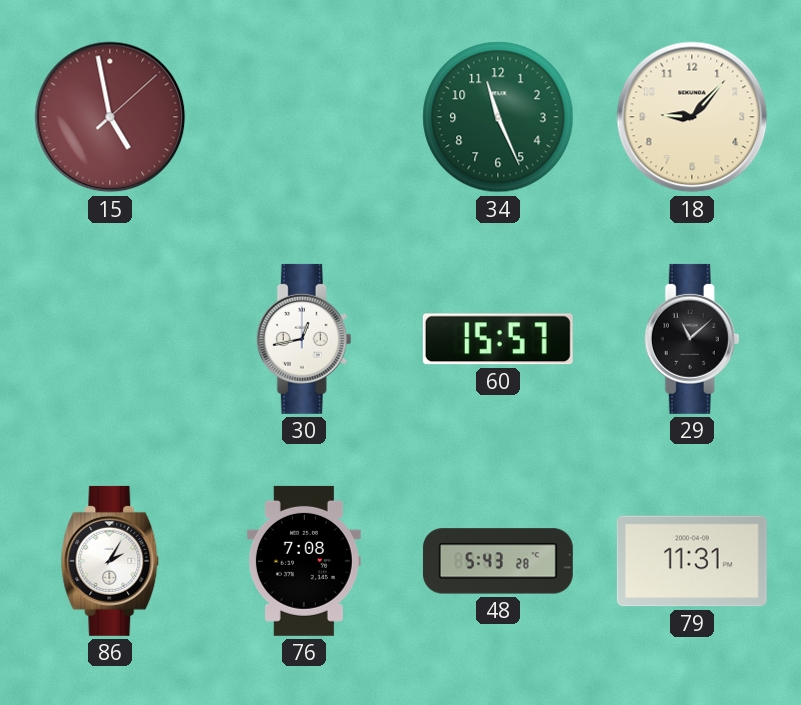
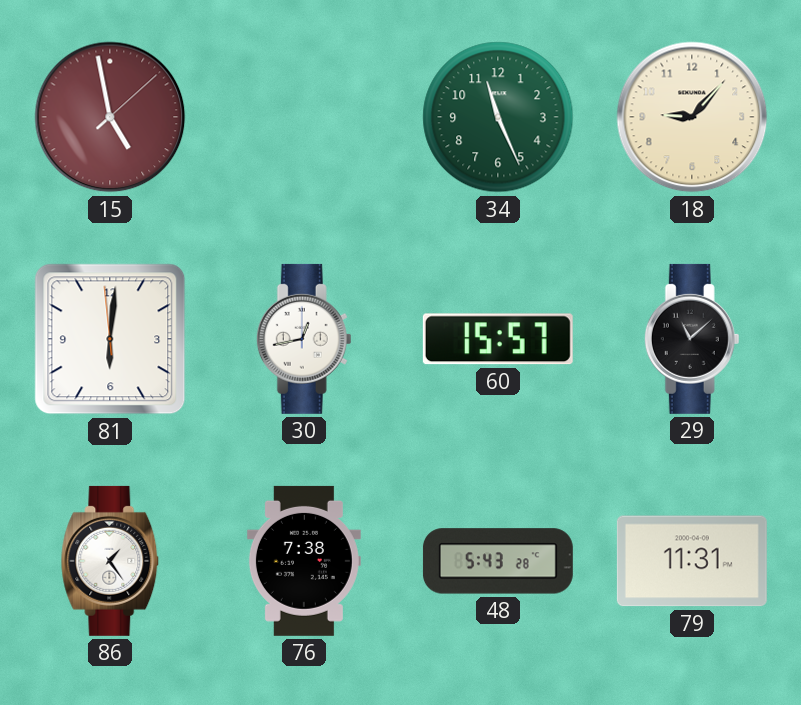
81: none -> 6:00
86: 2:05 -> 1:24
76: 7:08 -> 7:38
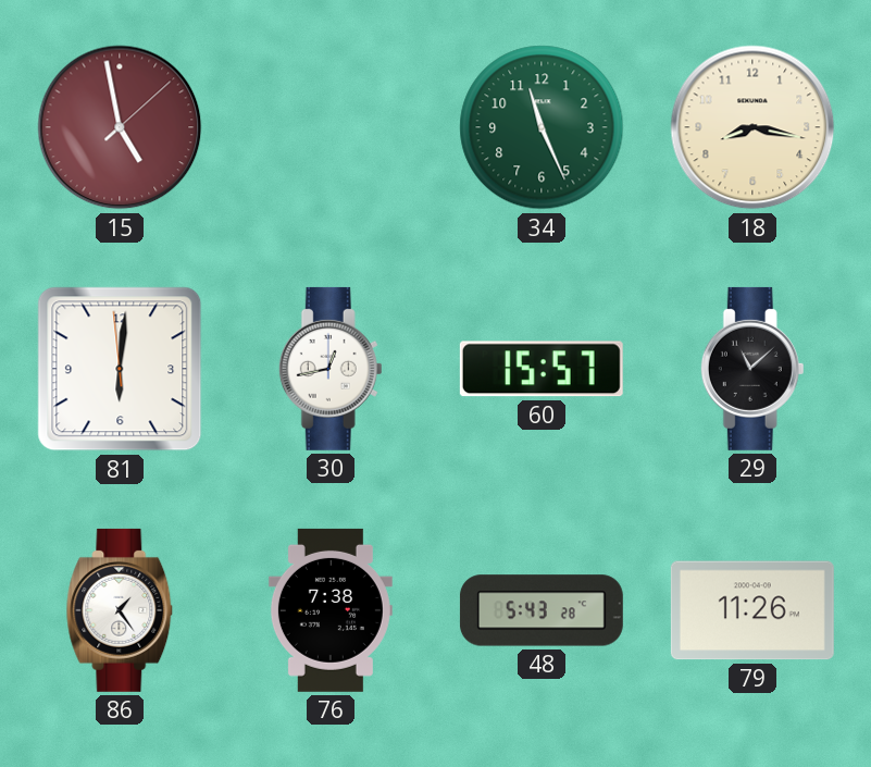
18: 9:07 -> 8:17
79: 11:31 -> 11:26
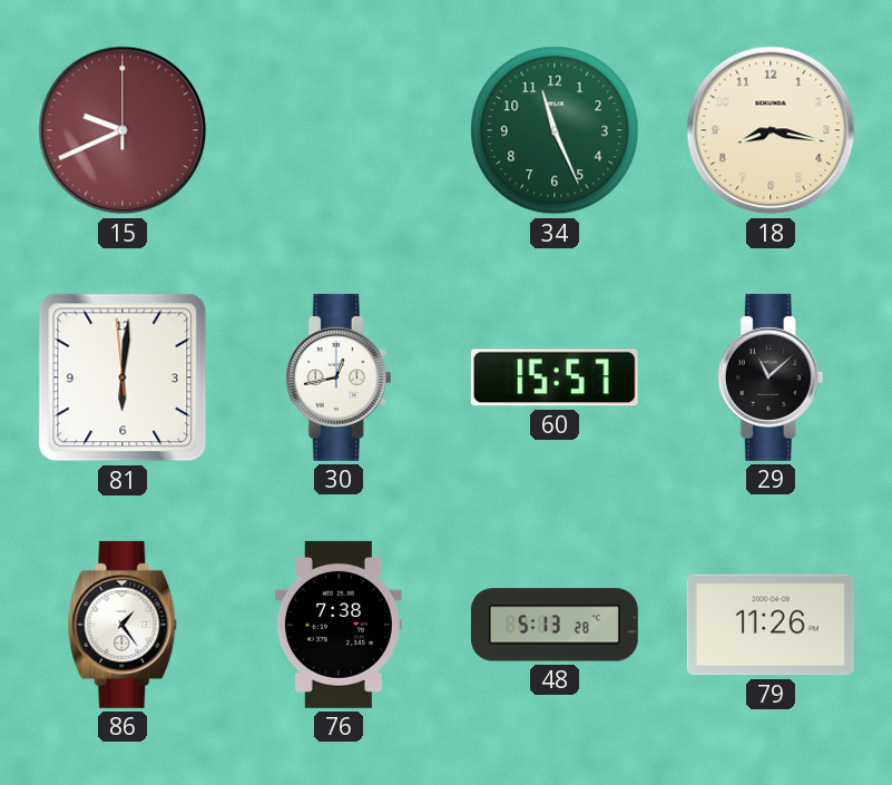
15: 4:58 -> 9:41
48: 5:43 -> 5:13
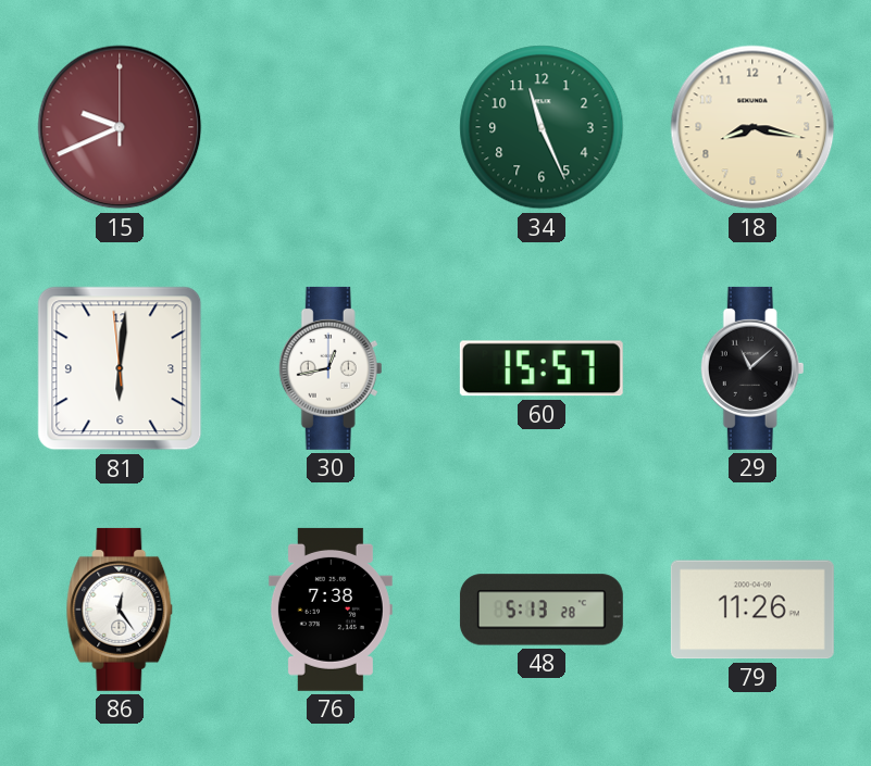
86: 1:24 -> 12:24
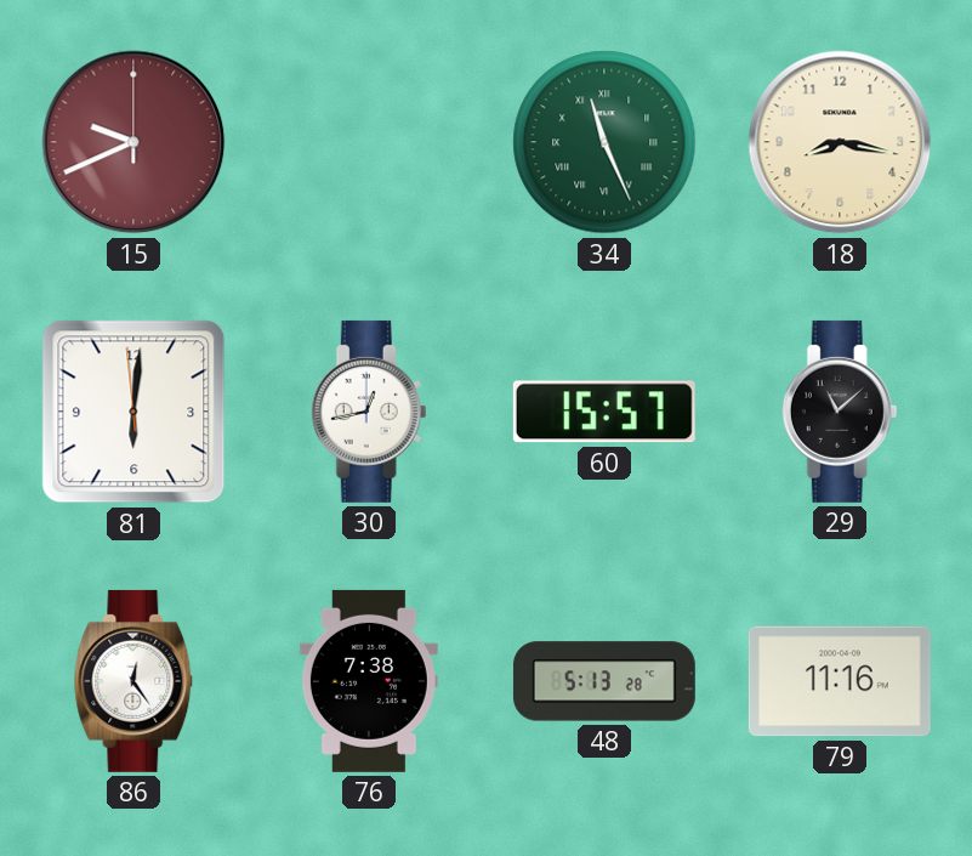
34 numerals: Arabic -> Roman
79: 11:26 -> 11:16
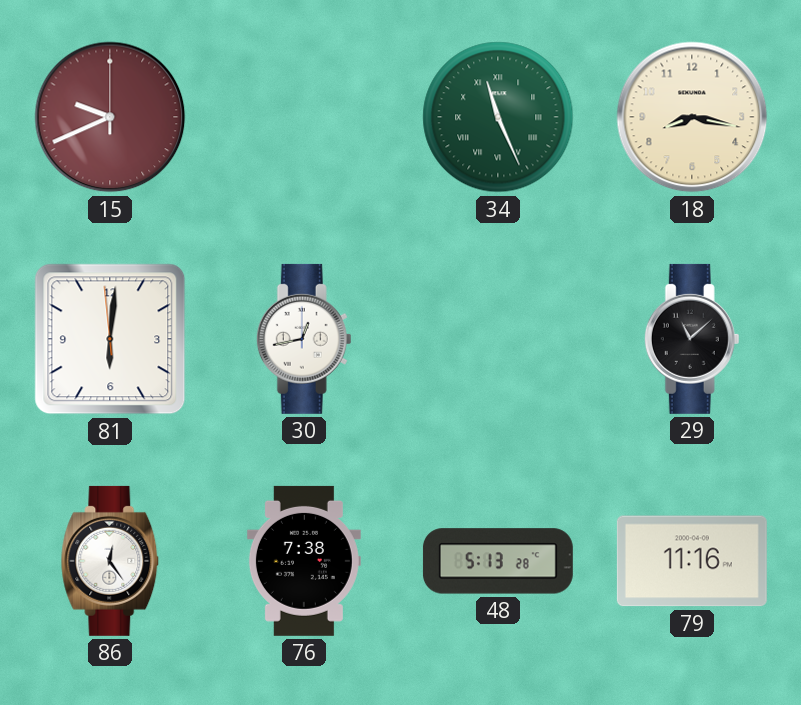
60: 15:57 -> none
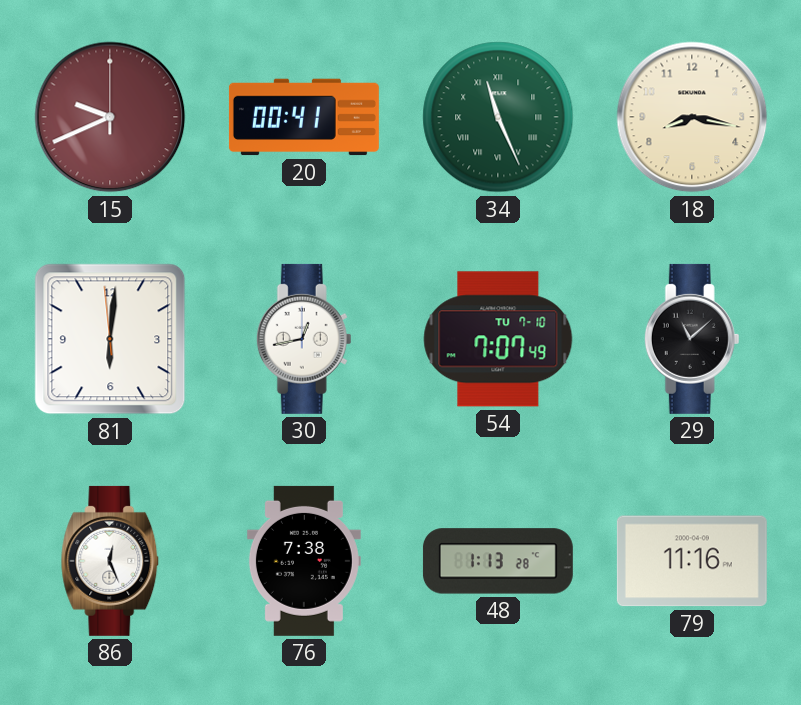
20: none -> 00:41
54: none -> 7:07
86: 12:24 -> 12:26
48: 5:13 -> 1:13
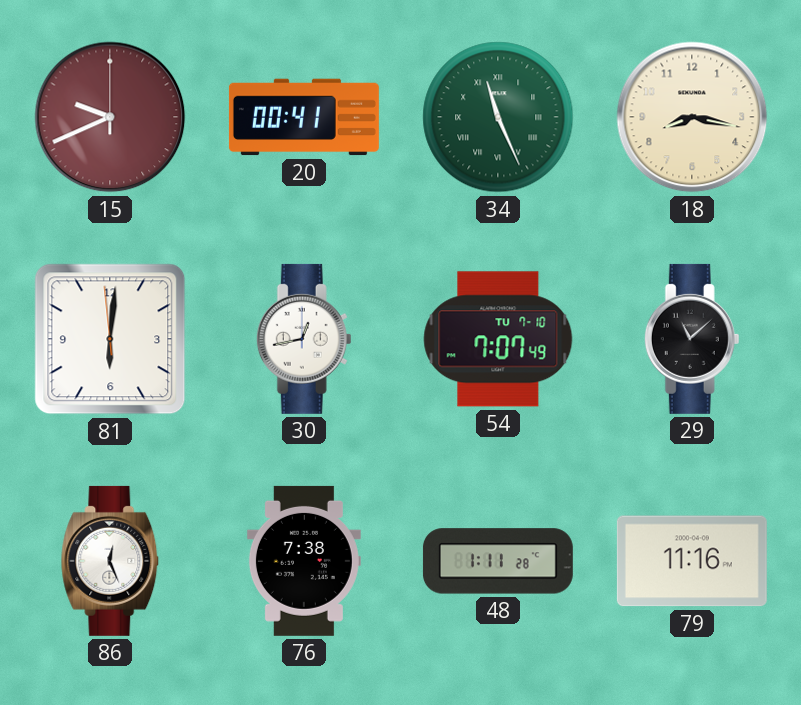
48: 1:13 -> 1:11
